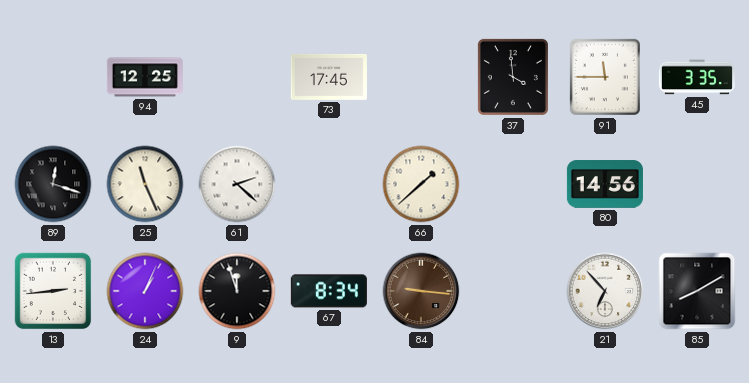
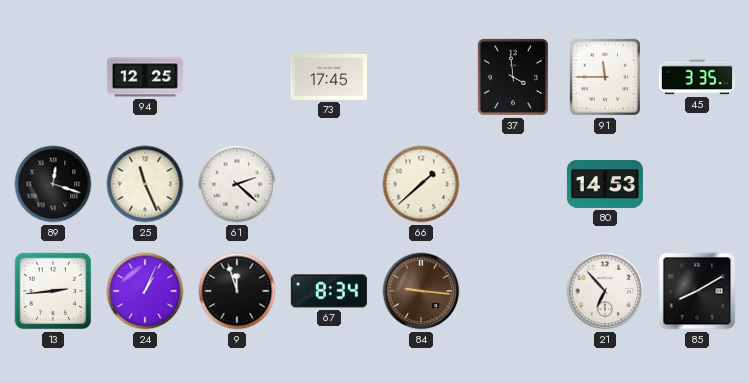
80: 14:56 -> 14:53
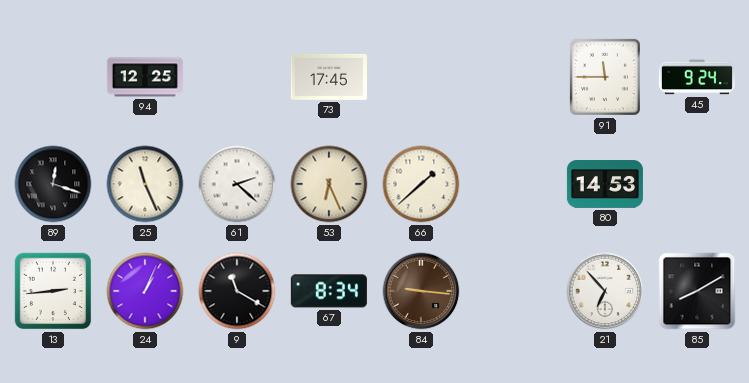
37: 3:59 -> none
45: 3:35 -> 9:24
53: none -> 6:26
9: 11:57 -> 11:20
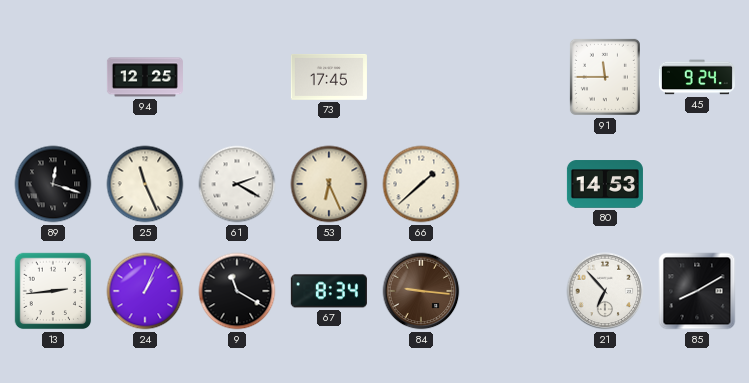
61: 2:22 -> 2:20
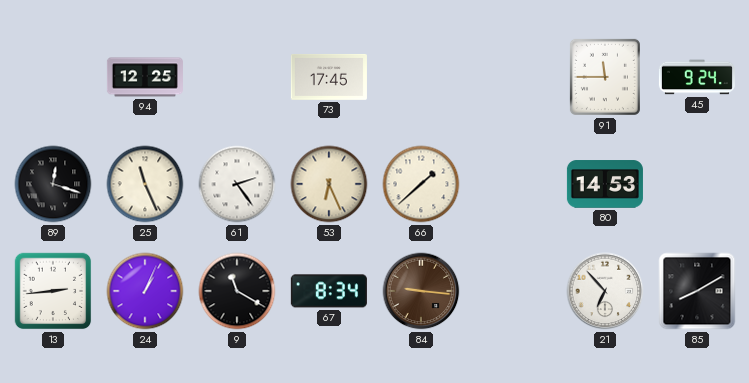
61: 2:20 -> 2:24
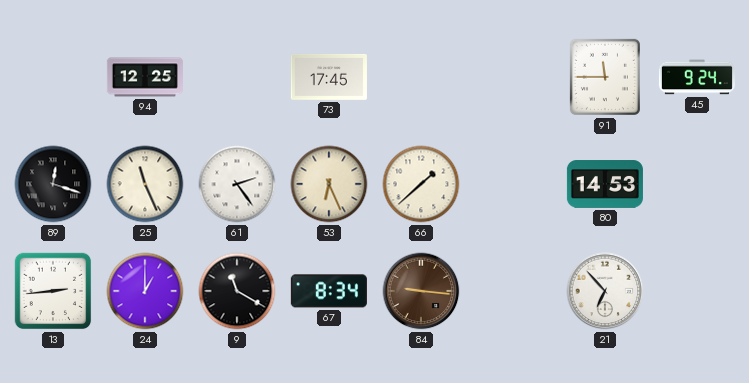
24: 1:04 -> 1:00
85: 8:10 -> none
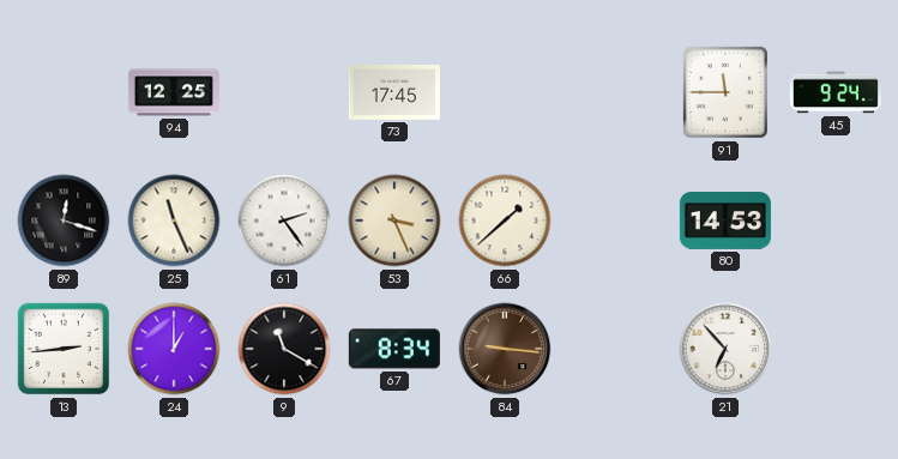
53: 6:26 -> 3:26
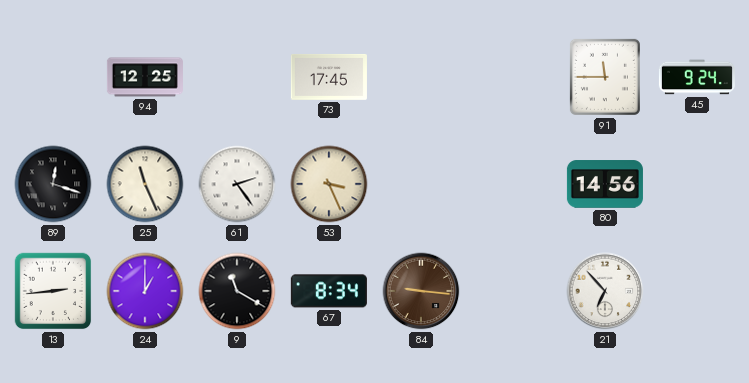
66: 1:38 -> none
80: 14:53 -> 14:56
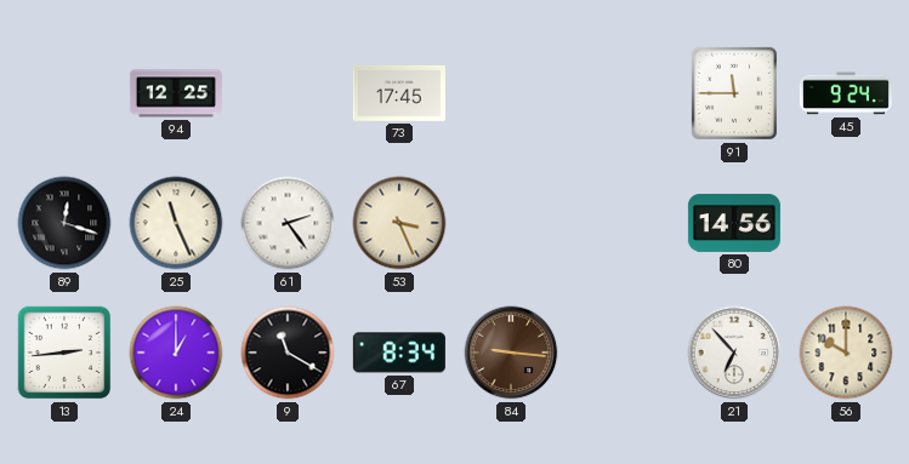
56: none -> 10:00
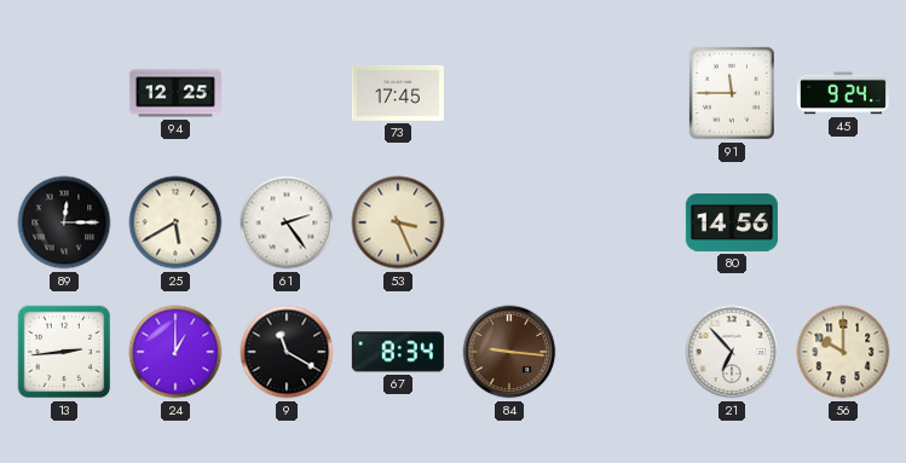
89: 12:18 -> 12:15
25: 11:26 -> 5:40
